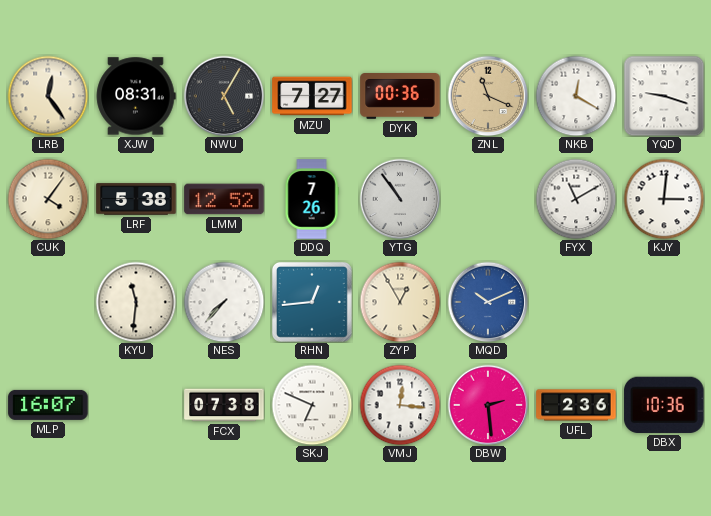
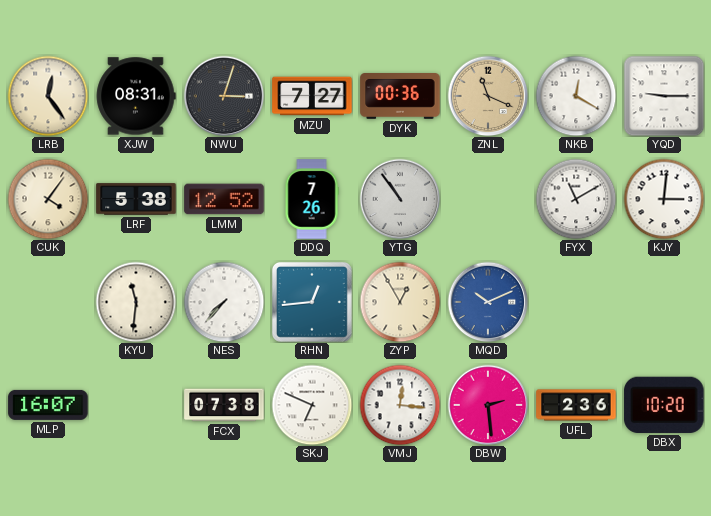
NWU: 5:05 -> 3:03
YQD: 9:18 -> 9:15
DBX: 10:36 -> 10:20
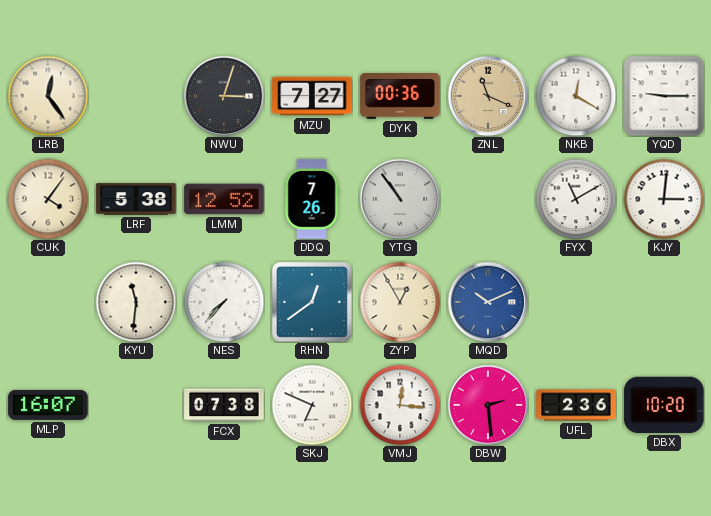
XJW: 08:31 -> none
RHN: 12:44 -> 12:39
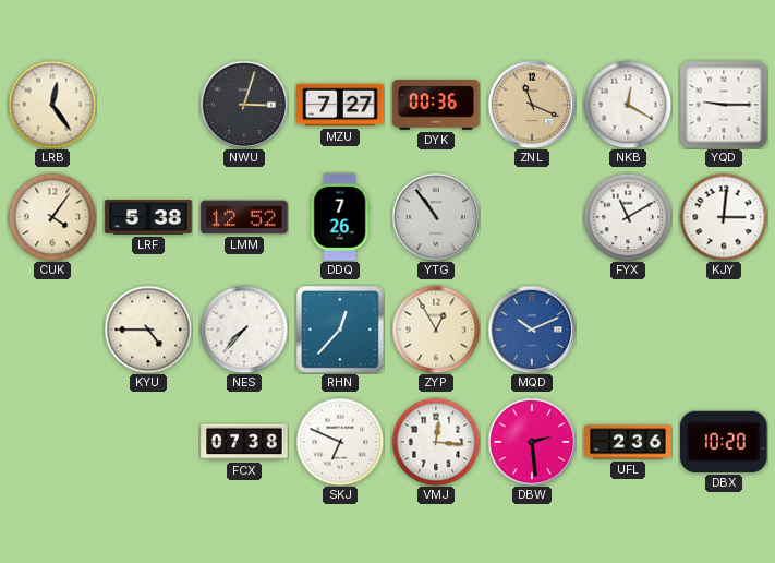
KYU: 11:31 -> 4:45
RHN: 12:39 -> 12:37
MLP: 16:07 -> none
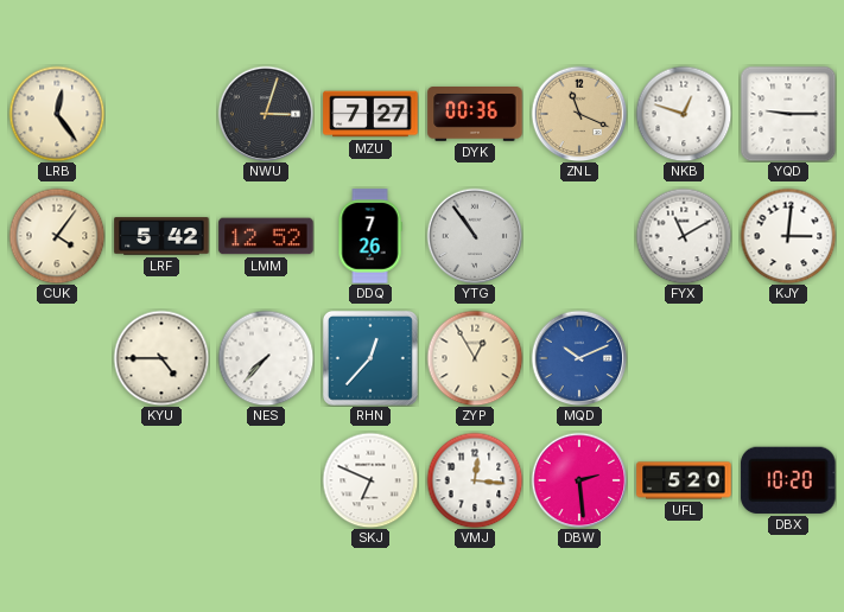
NKB: 12:20 -> 12:48
LRF: 5:38 -> 5:42
FCX: 07:38 -> none
UFL: 2:36 -> 5:20
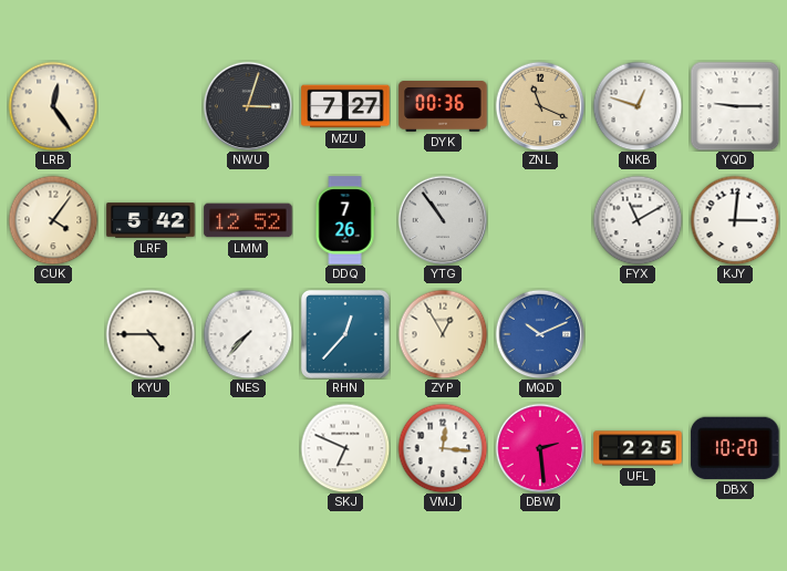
UFL: 5:20 -> 2:25
